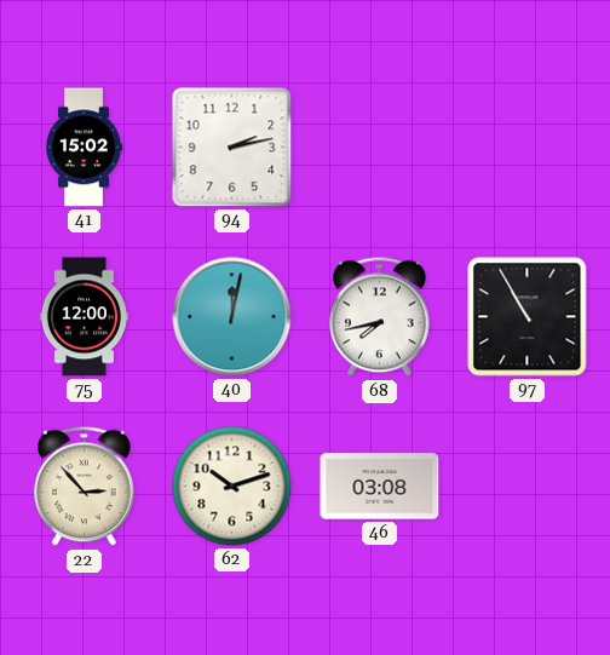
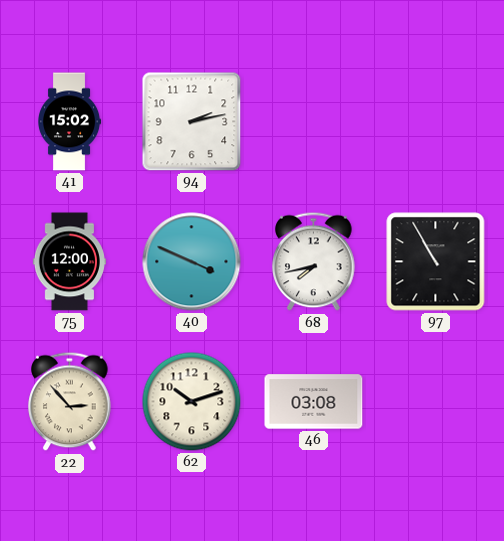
40: 12:02 -> 3:49
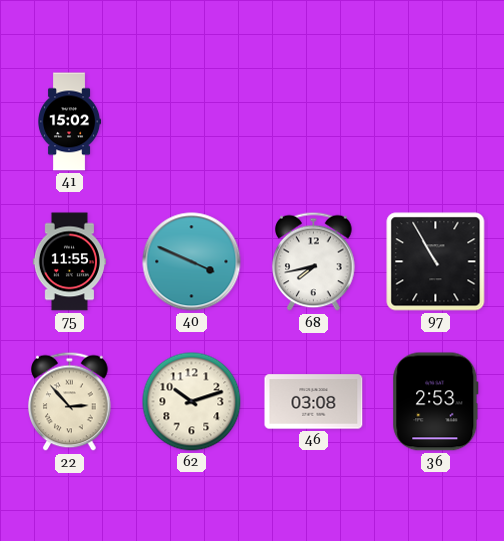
94: 2:13 -> none
75: 12:00 -> 11:55
36: none -> 2:53
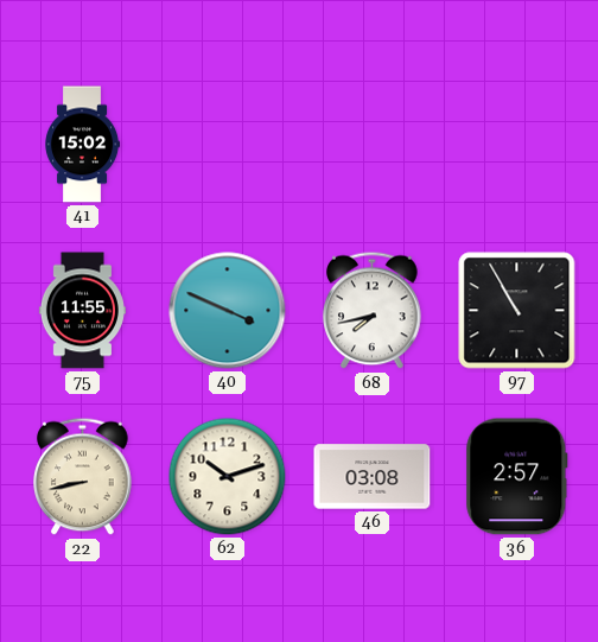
22: 2:53 -> 8:43
36: 2:53 -> 2:57
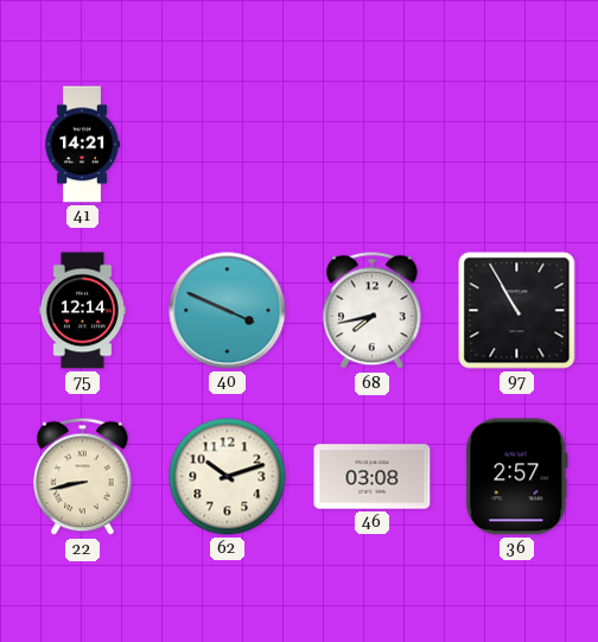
41: 15:02 -> 14:21
75: 11:55 -> 12:14
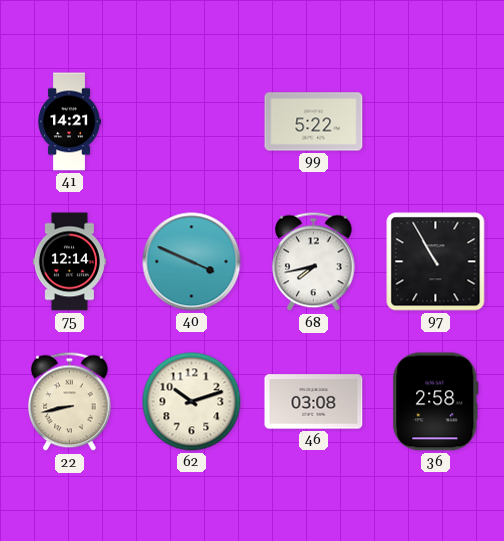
99: none -> 5:22
36: 2:57 -> 2:58
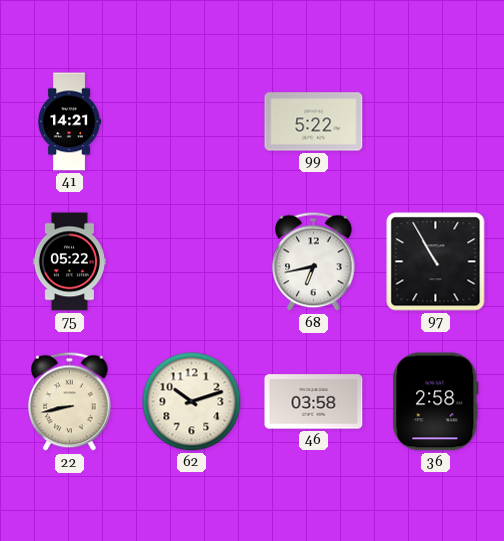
75: 12:14 -> 05:22
40: 3:49 -> none
68: 7:43 -> 6:43
46: 03:08 -> 03:58
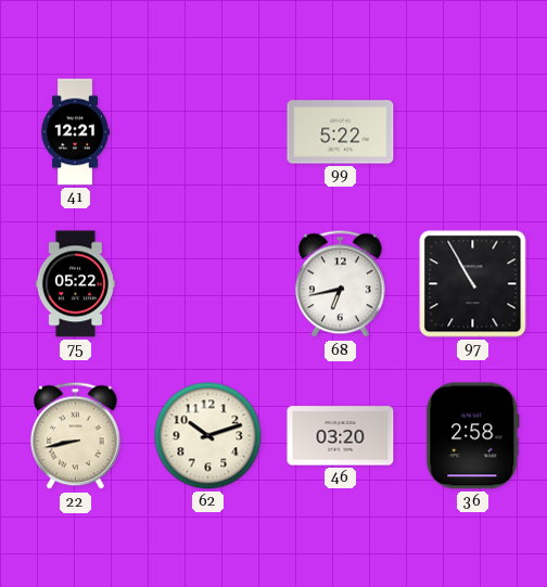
41: 14:21 -> 12:21
46: 03:58 -> 03:20
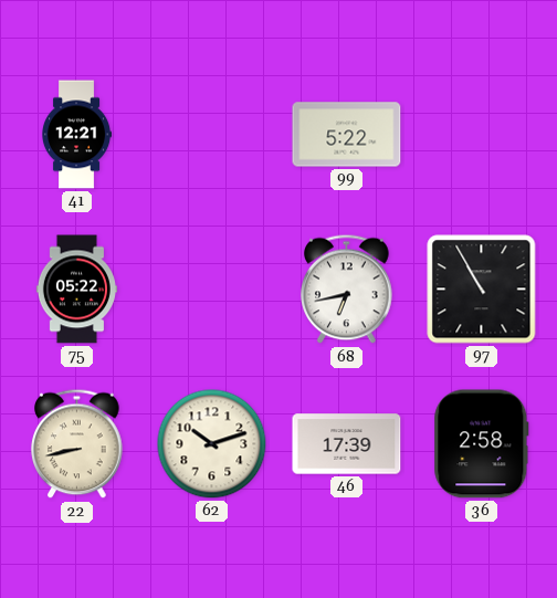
46: 03:20 -> 17:39
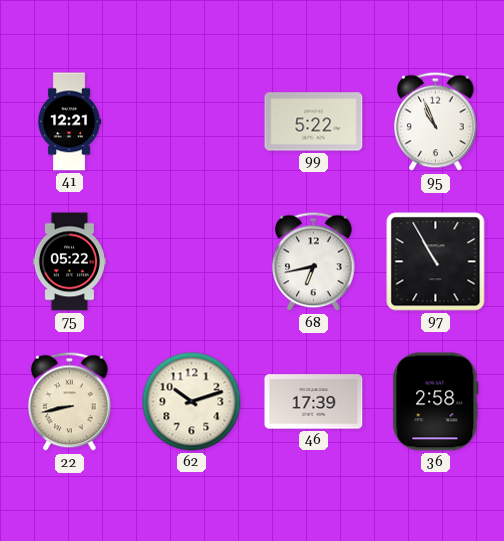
95: none -> 10:56
